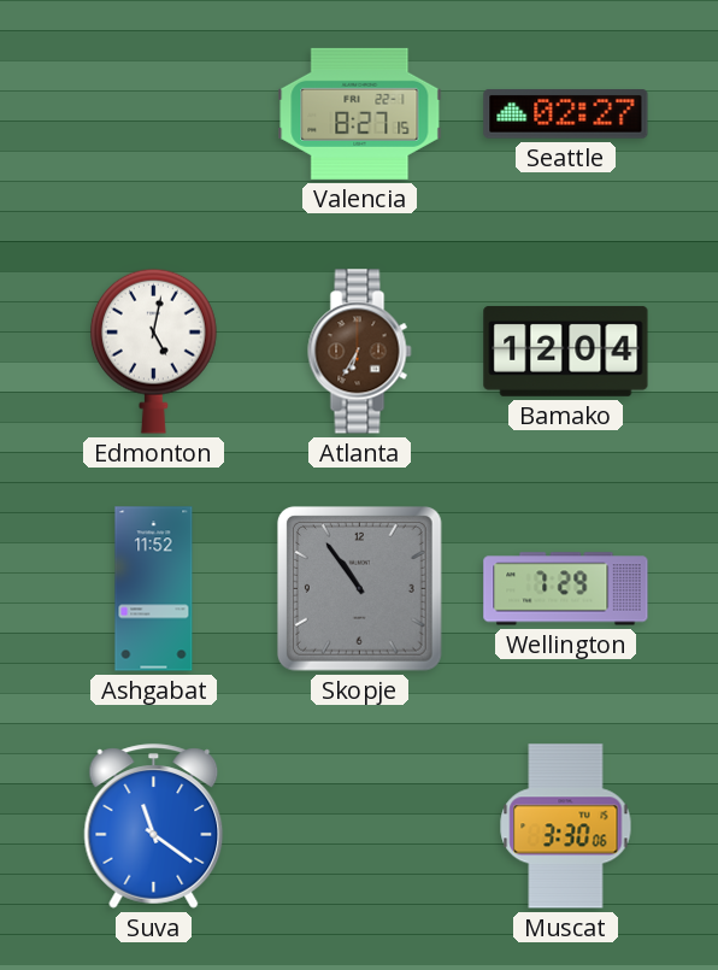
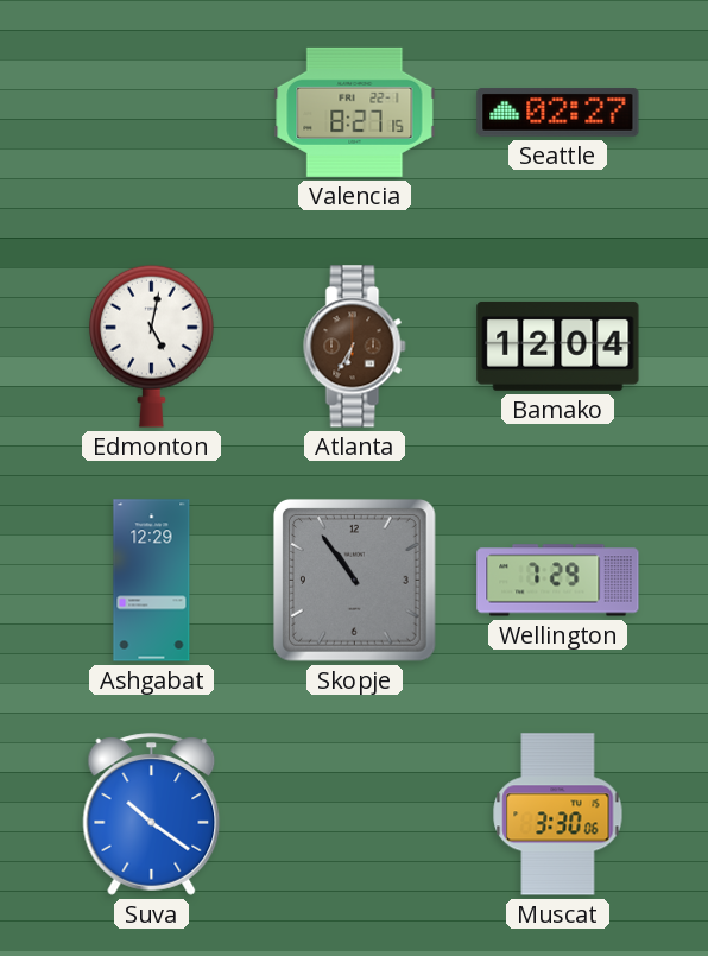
Ashgabat: 11:52 -> 12:29
Suva: 11:21 -> 10:21
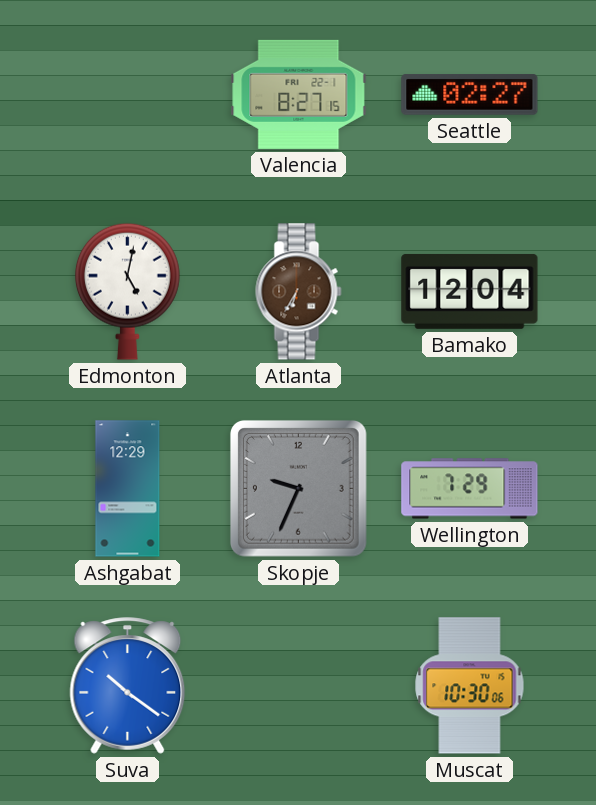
Skopje: 10:54 -> 9:34
Muscat: 3:30 -> 10:30
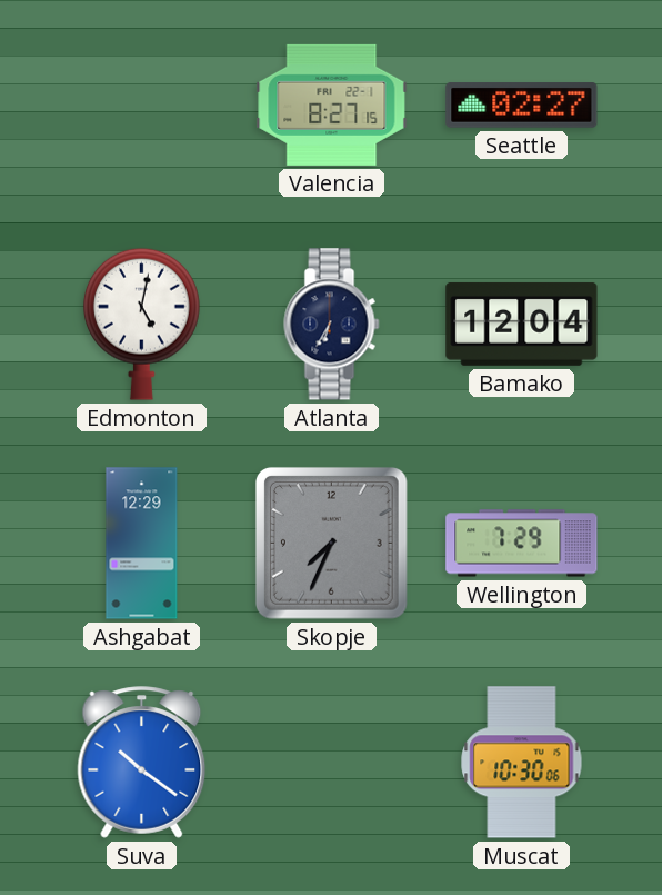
Atlanta dial: brown -> navy
Skopje: 9:34 -> 7:34
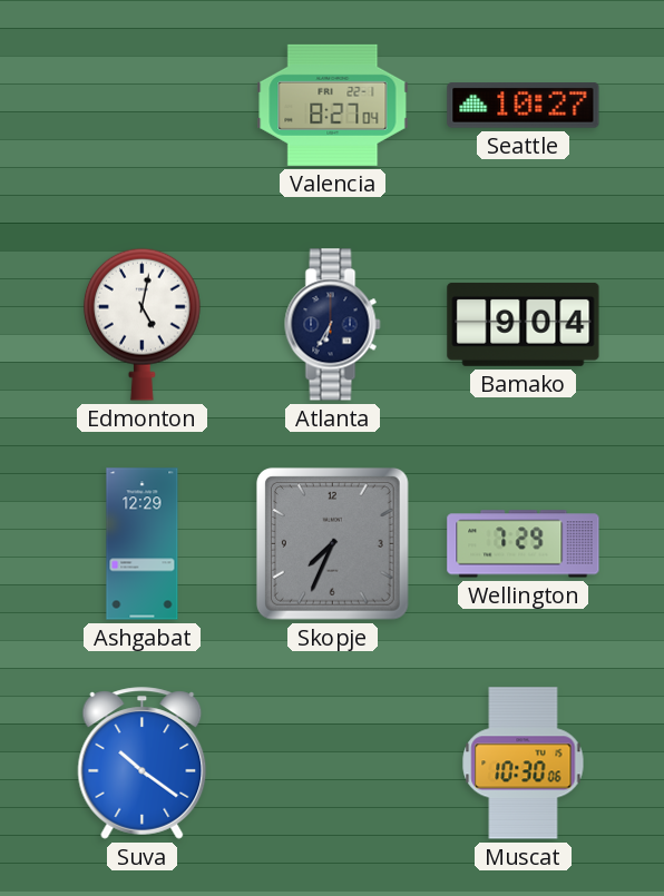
Valencia: 8:27:15 -> 8:27:04
Seattle: 02:27 -> 10:27
Bamako: 12:04 -> 9:04
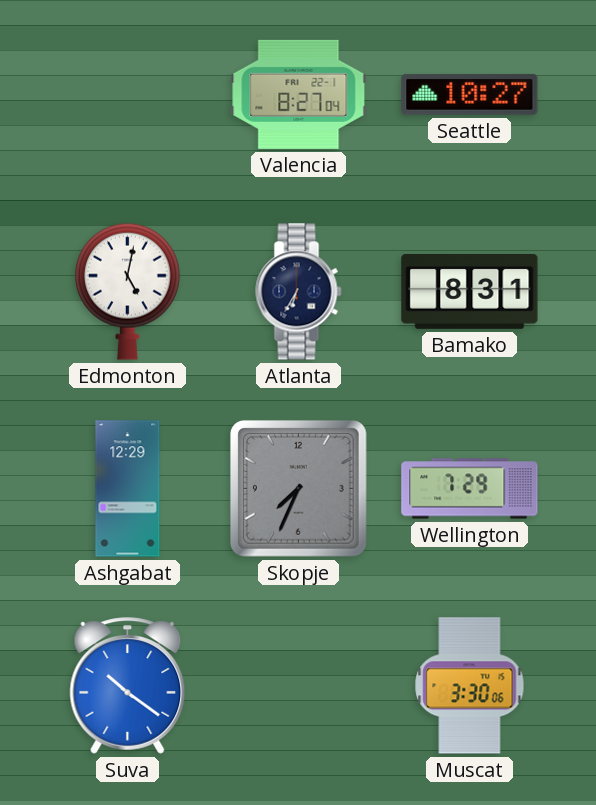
Bamako: 9:04 -> 8:31
Muscat: 10:30 -> 3:30
